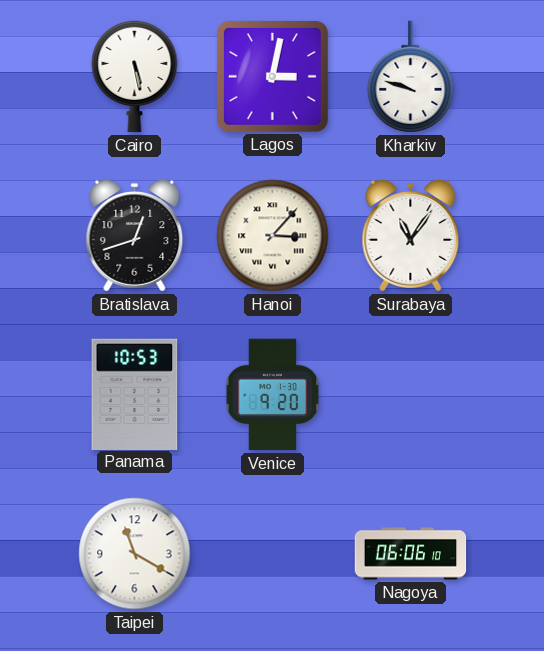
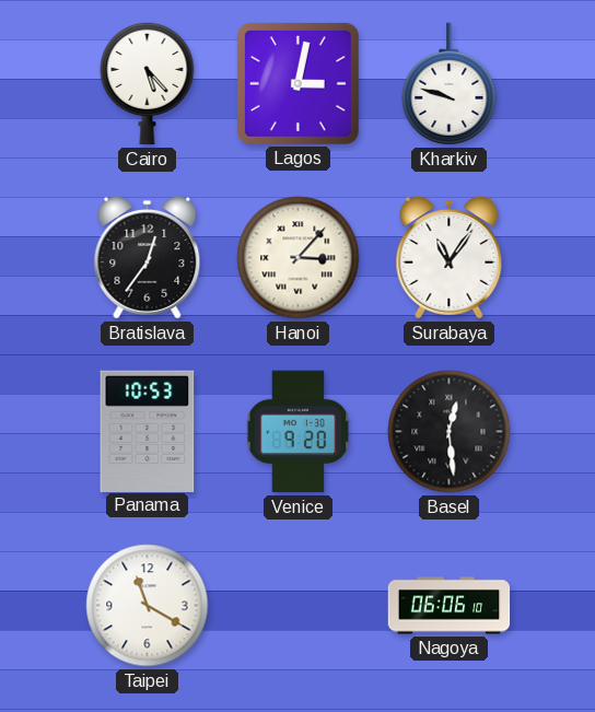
Cairo: 5:28 -> 5:23
Bratislava: 12:42 -> 12:36
Basel: none -> 12:29
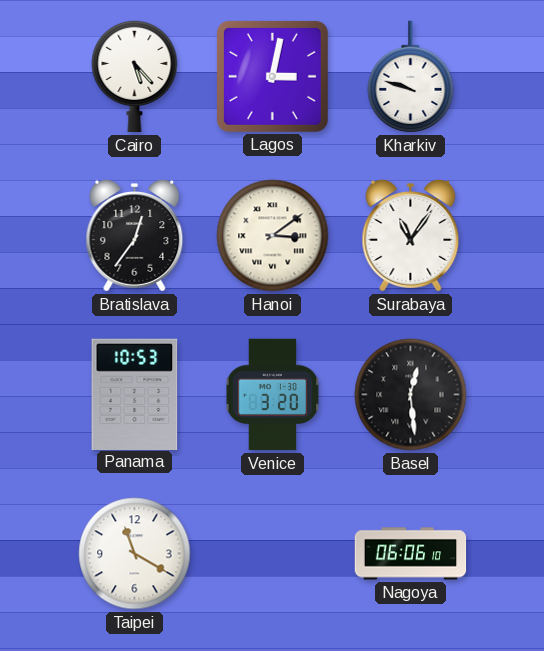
Hanoi: 3:07 -> 3:09
Venice: 9:20 -> 3:20
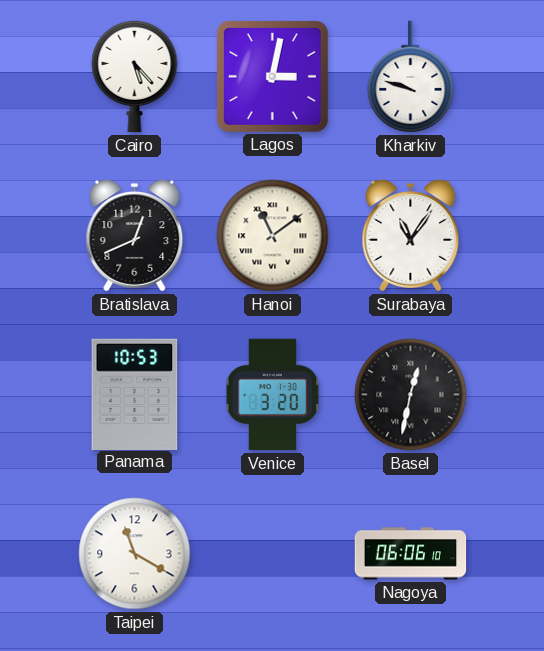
Bratislava: 12:36 -> 12:41
Hanoi: 3:09 -> 11:09
Basel: 12:29 -> 12:32
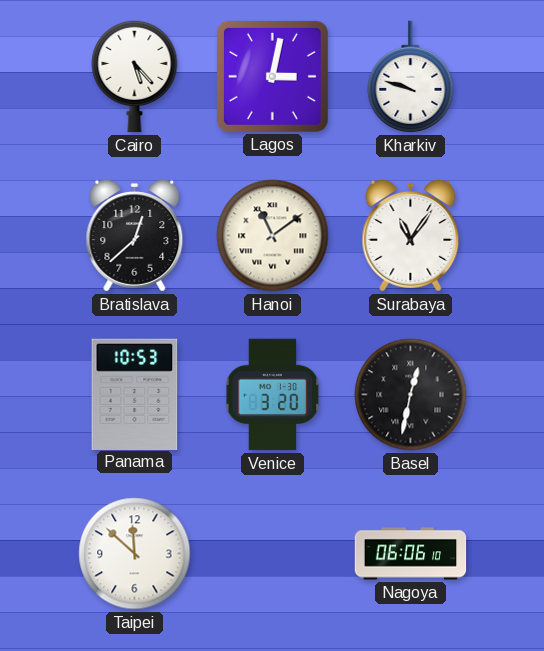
Bratislava: 12:41 -> 12:38
Taipei: 11:20 -> 11:52
